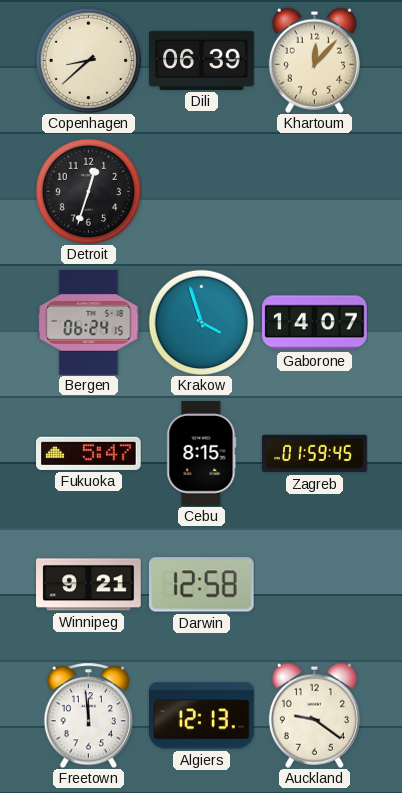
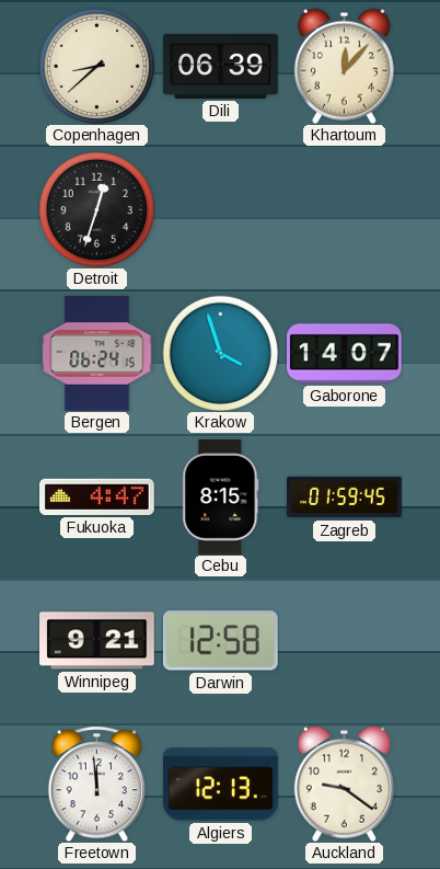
Fukuoka: 5:47 -> 4:47
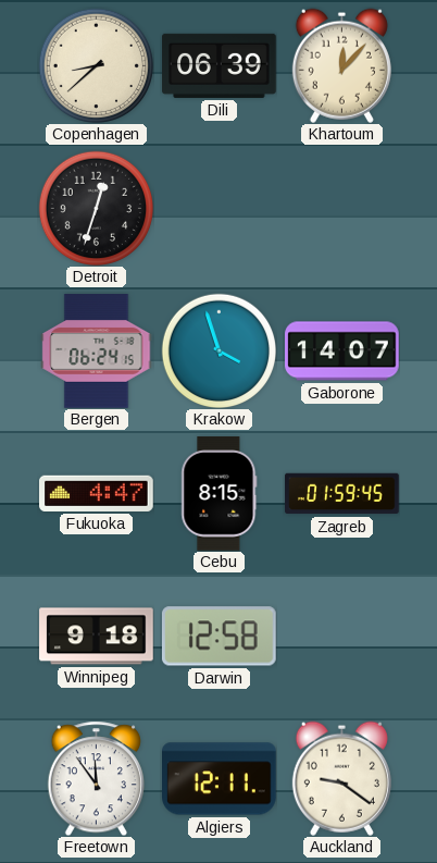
Winnipeg: 9:21 -> 9:18
Freetown: 11:59 -> 11:54
Algiers: 12:13 -> 12:11
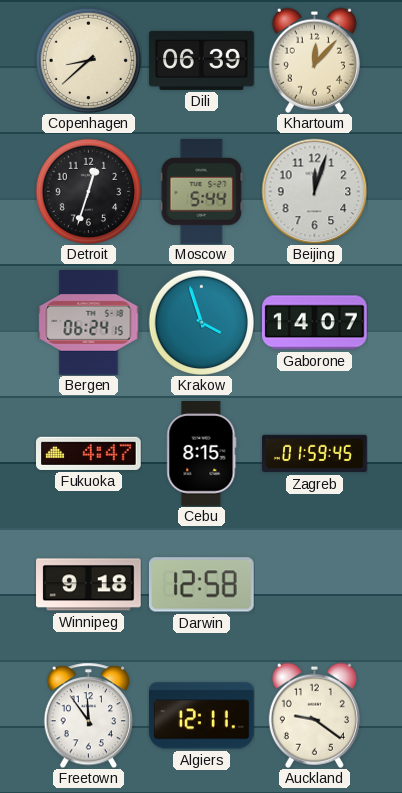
Moscow: none -> 5:44
Beijing: none -> 12:03
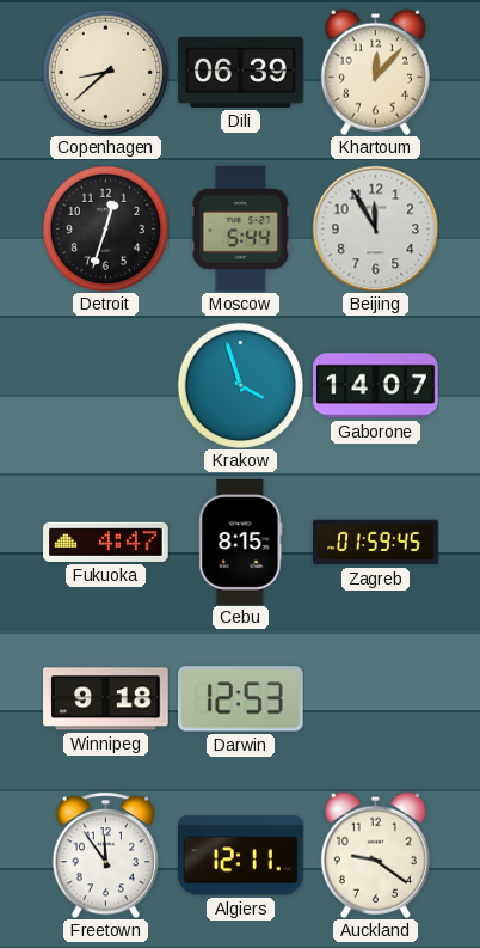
Beijing: 12:03 -> 11:55
Bergen: 06:24 -> none
Darwin: 12:58 -> 12:53
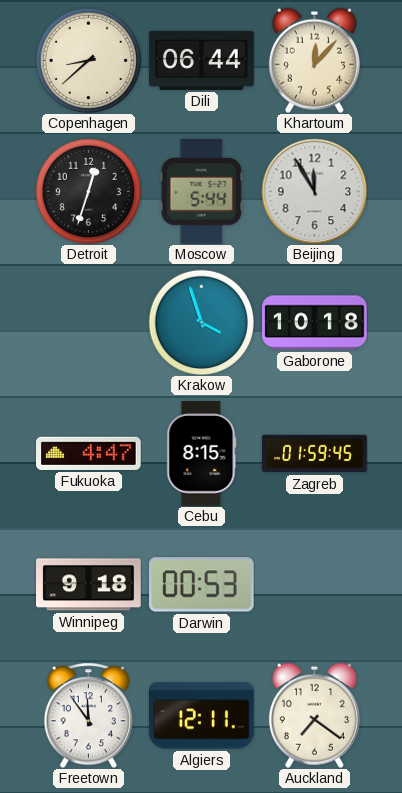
Dili: 06:39 -> 06:44
Gaborone: 14:07 -> 10:18
Darwin: 12:53 -> 00:53
Auckland: 9:21 -> 7:21
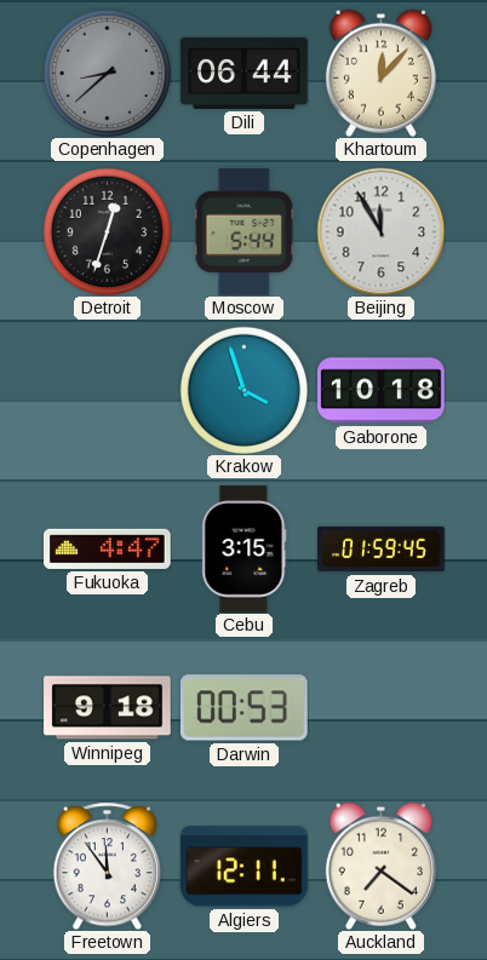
Copenhagen dial: cream -> grey
Cebu: 8:15 -> 3:15
